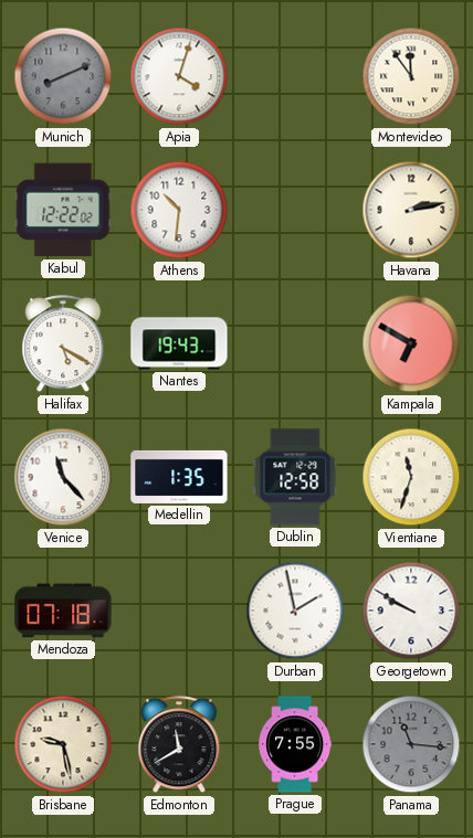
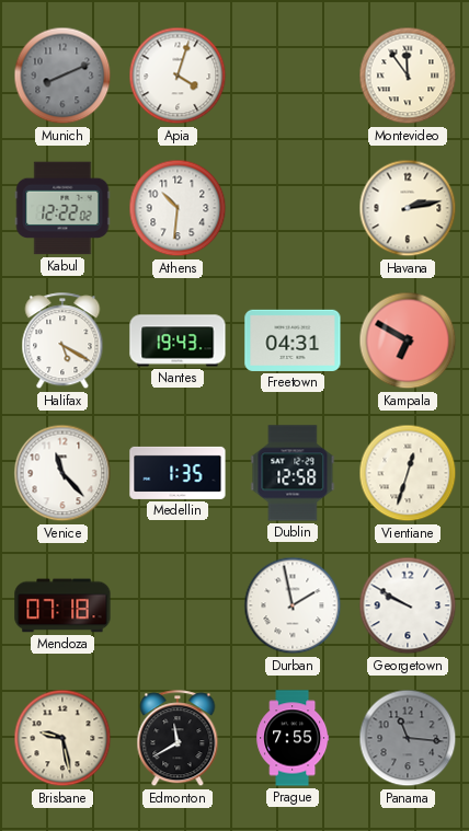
Freetown: none -> 04:31
Vientiane: 11:33 -> 12:33
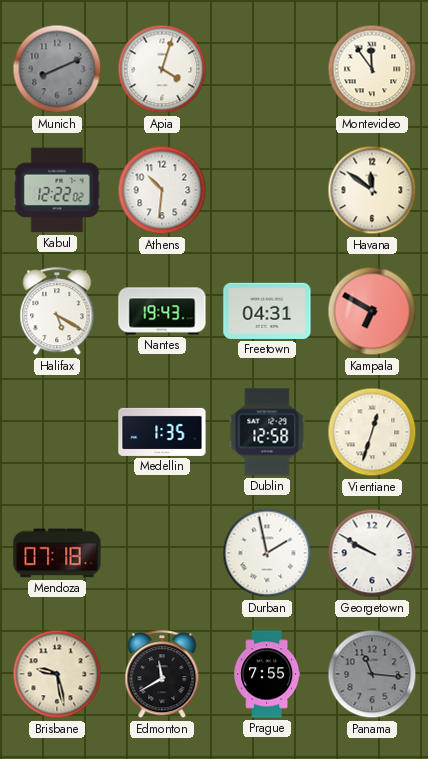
Havana: 2:13 -> 11:51
Venice: 11:23 -> none
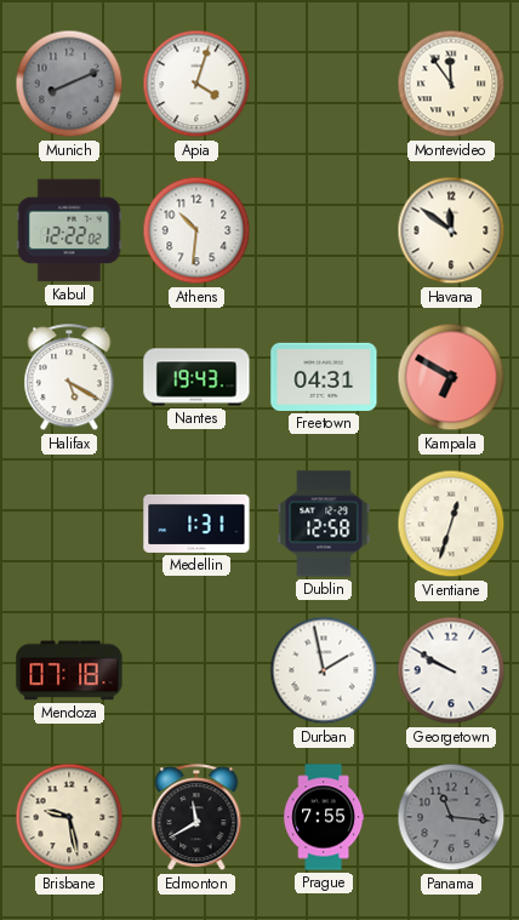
Medellin: 1:35 -> 1:31
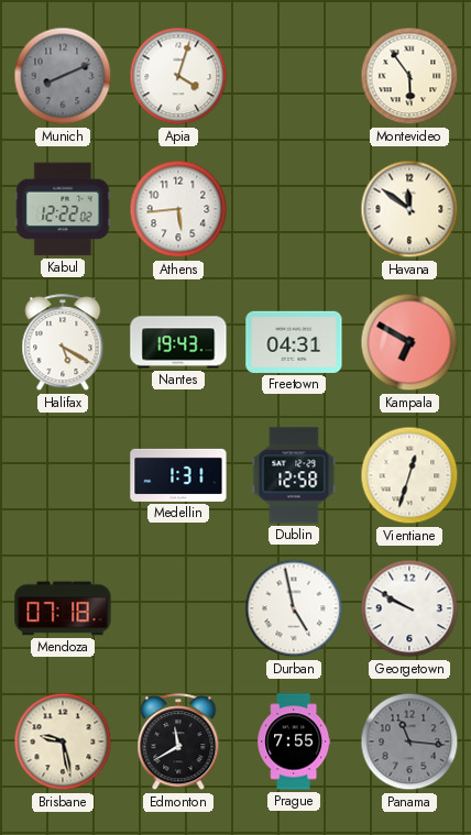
Montevideo: 11:54 -> 5:54
Athens: 10:31 -> 5:44
Durban: 1:58 -> 4:58
